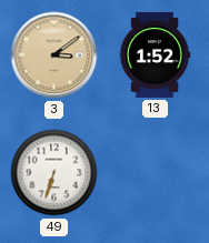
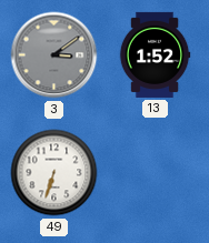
3 dial: champagne -> grey
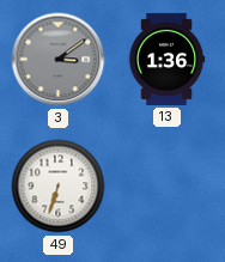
13: 1:52 -> 1:36
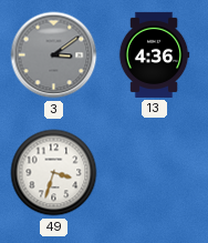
13: 1:36 -> 4:36
49: 6:33 -> 3:33
